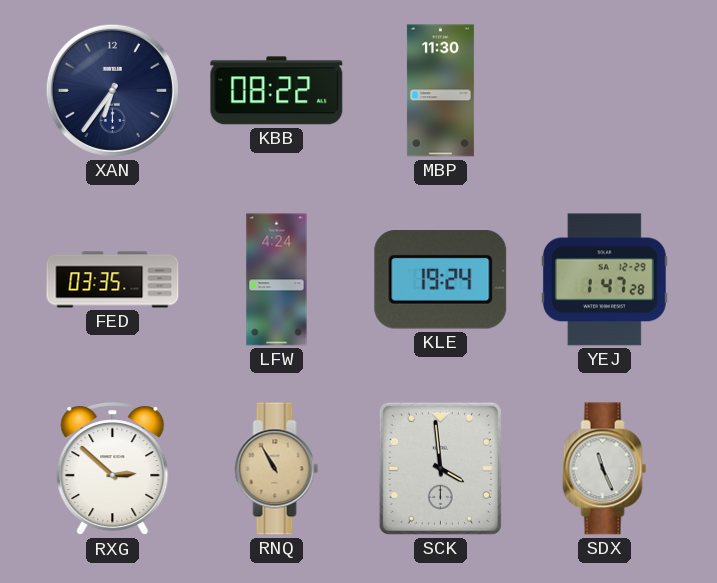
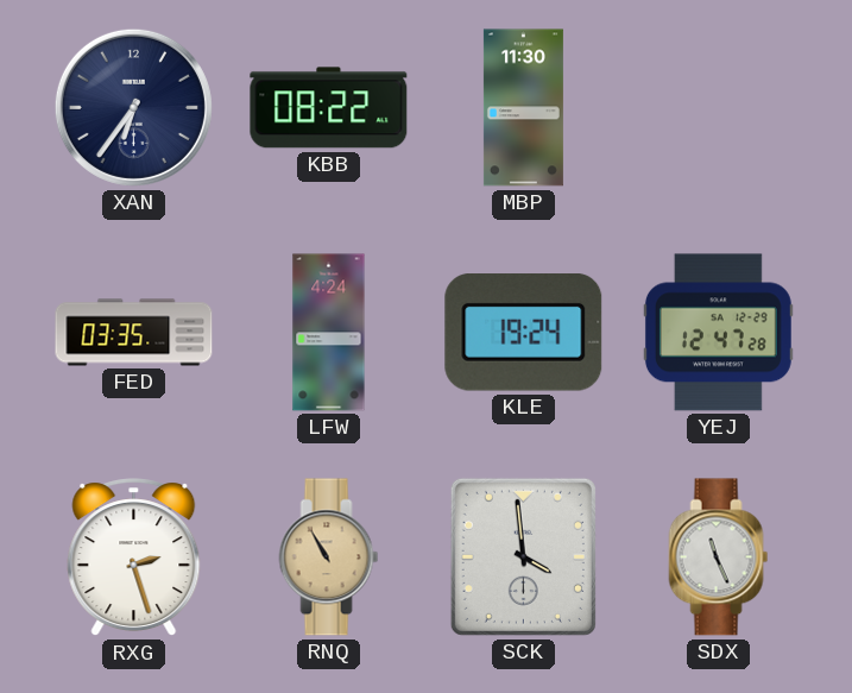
YEJ: 1:47 -> 12:47
RXG: 2:52 -> 2:27
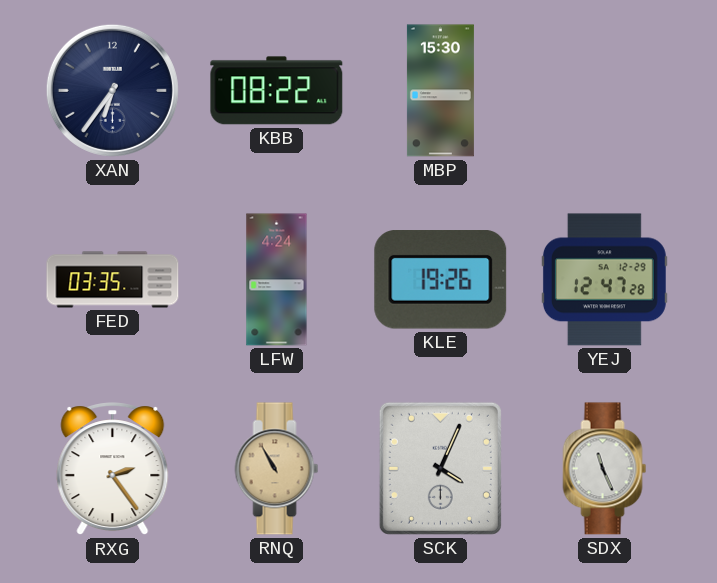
MBP: 11:30 -> 15:30
KLE: 19:24 -> 19:26
RXG: 2:27 -> 2:24
SCK: 3:59 -> 4:04
